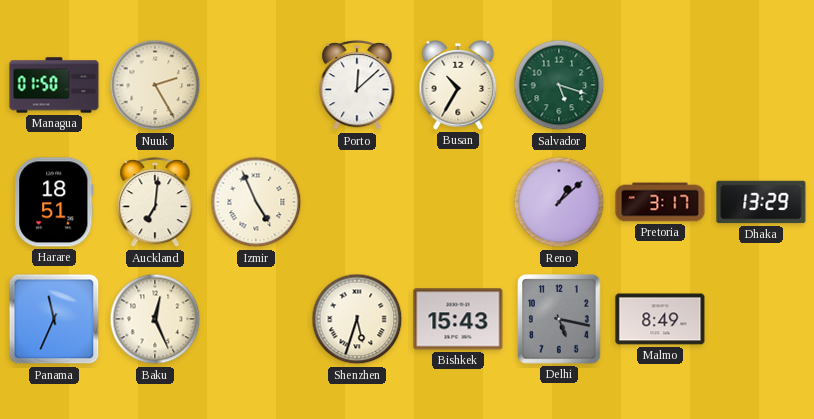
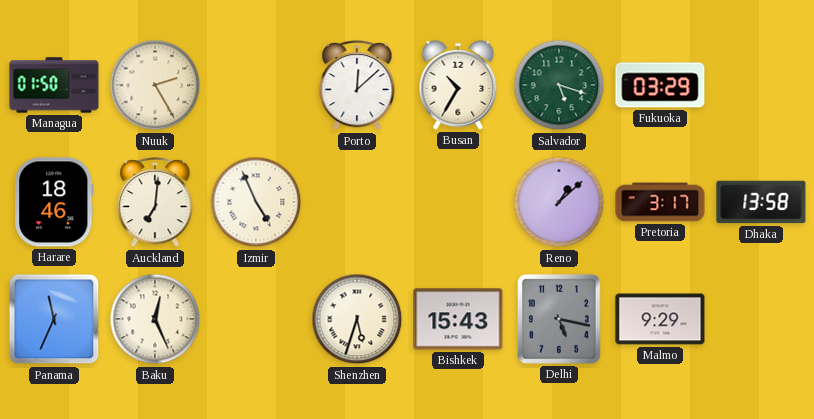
Fukuoka: none -> 03:29
Harare: 18:51 -> 18:46
Dhaka: 13:29 -> 13:58
Malmo: 8:49 -> 9:29
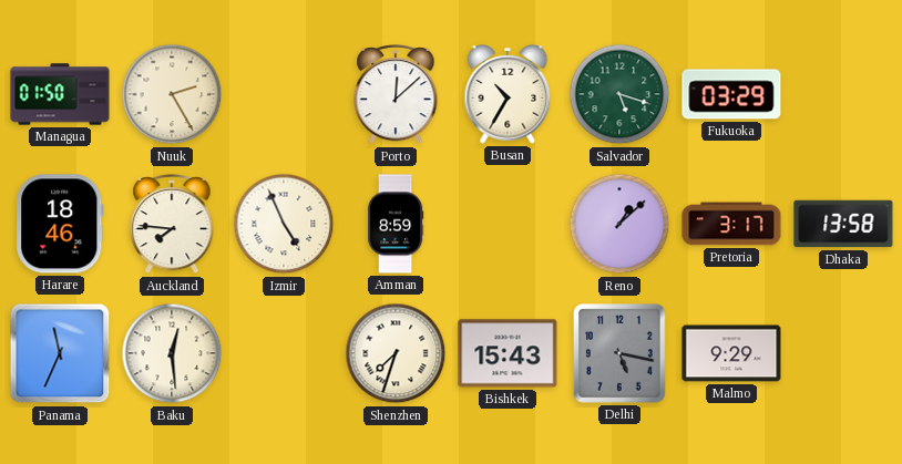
Auckland: 7:01 -> 7:46
Amman: none -> 8:59
Baku: 12:26 -> 12:29
Shenzhen: 5:33 -> 7:33
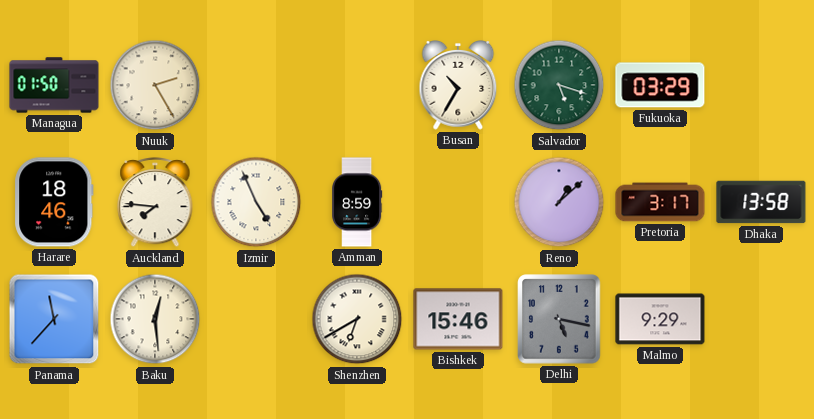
Porto: 12:08 -> none
Panama: 11:34 -> 11:37
Shenzhen: 7:33 -> 6:40
Bishkek: 15:43 -> 15:46
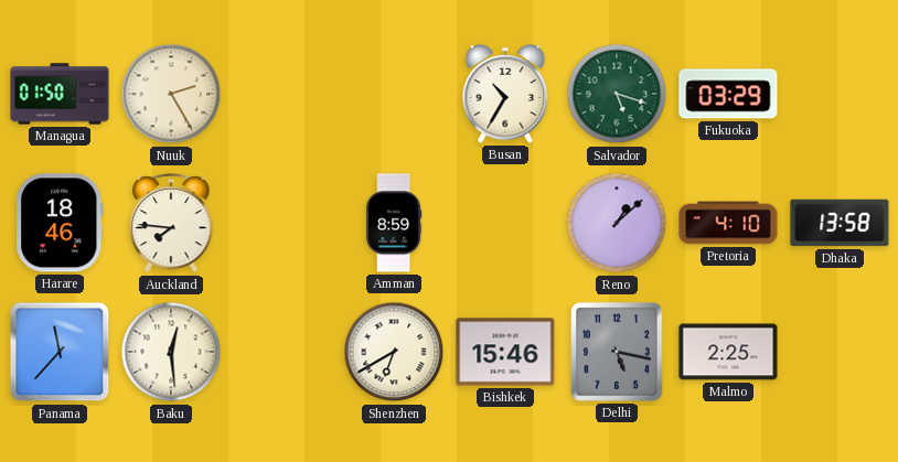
Izmir: 4:56 -> none
Pretoria: 3:17 -> 4:10
Malmo: 9:29 -> 2:25
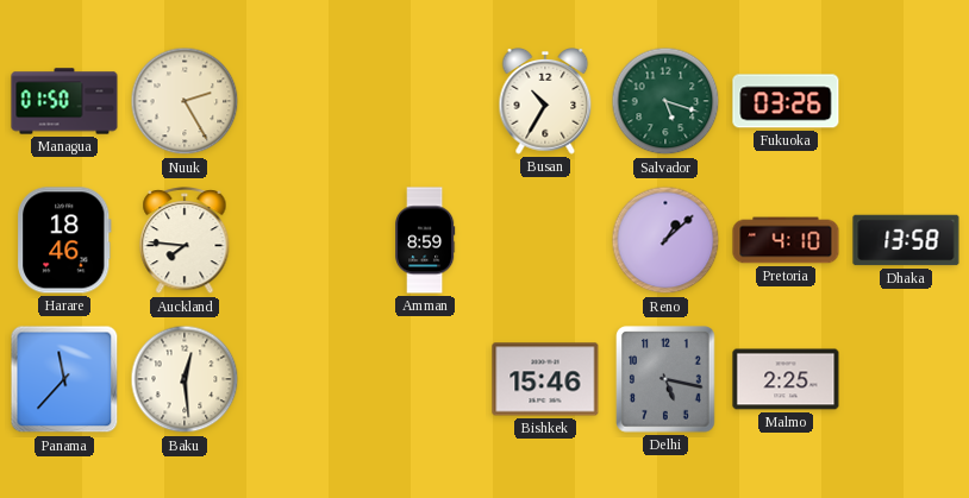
Fukuoka: 03:29 -> 03:26
Shenzhen: 6:40 -> none
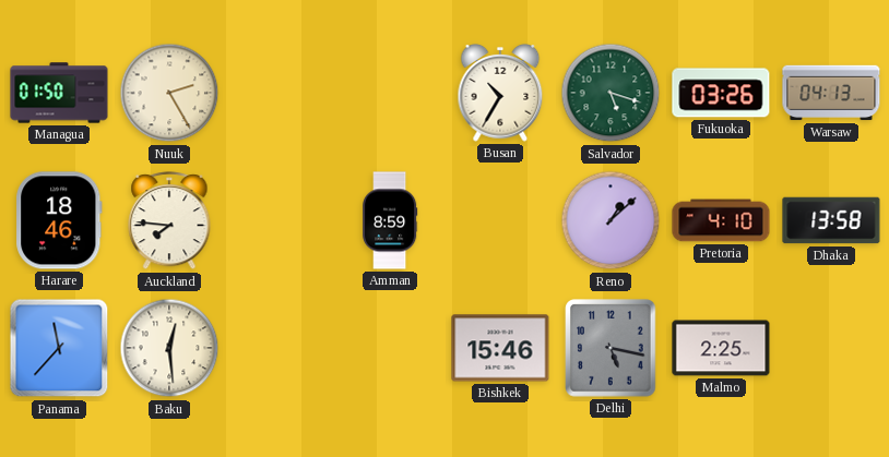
Warsaw: none -> 04:13
